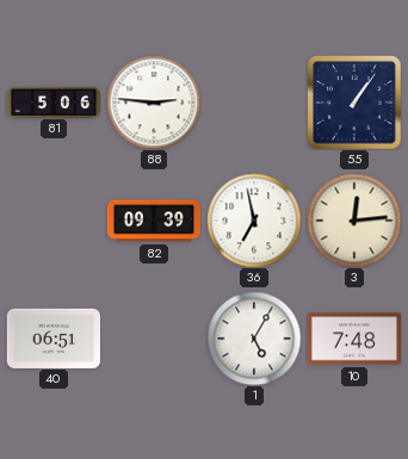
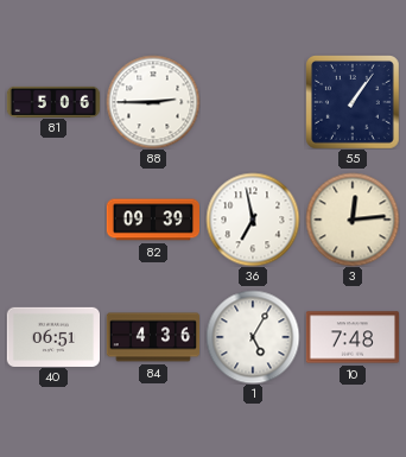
88: 2:46 -> 2:45
84: none -> 4:36
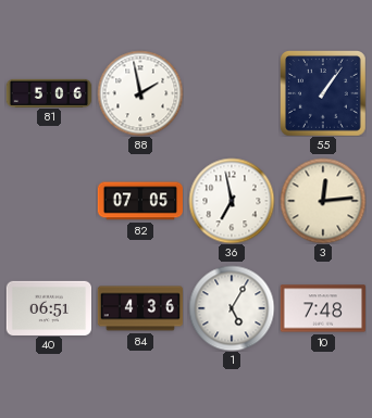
88: 2:45 -> 1:58
82: 09:39 -> 07:05
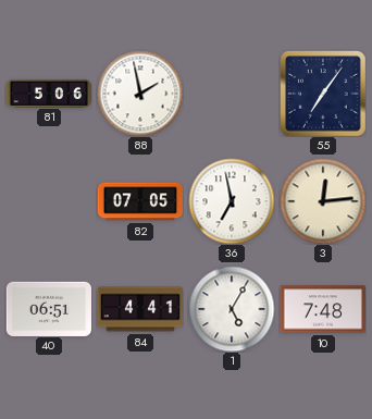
55: 1:06 -> 7:06
84: 4:36 -> 4:41
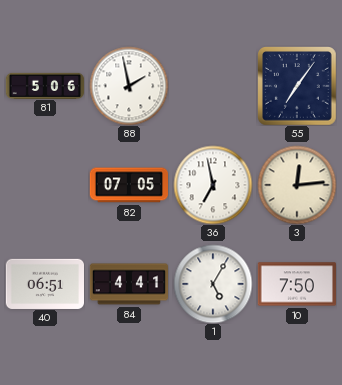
10: 7:48 -> 7:50
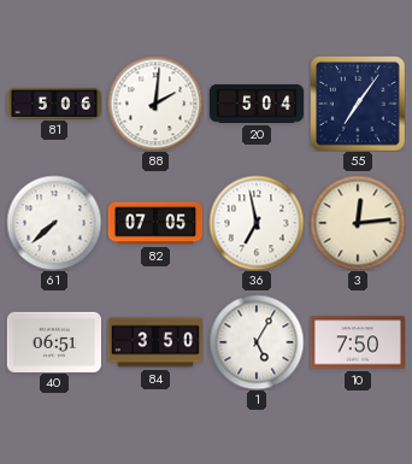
88: 1:58 -> 2:01
20: none -> 5:04
61: none -> 7:38
84: 4:41 -> 3:50
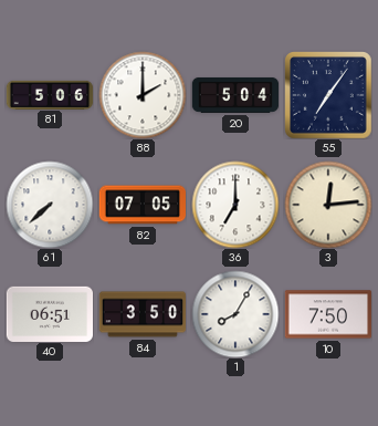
88: 2:01 -> 2:00
36: 6:58 -> 7:00
1: 5:05 -> 8:05
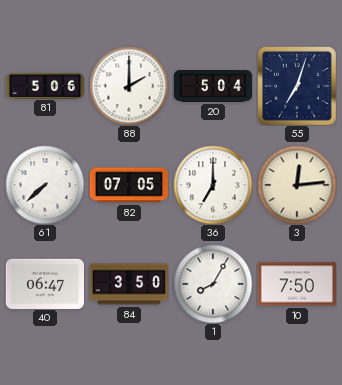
55: 7:06 -> 7:03
40: 06:51 -> 06:47
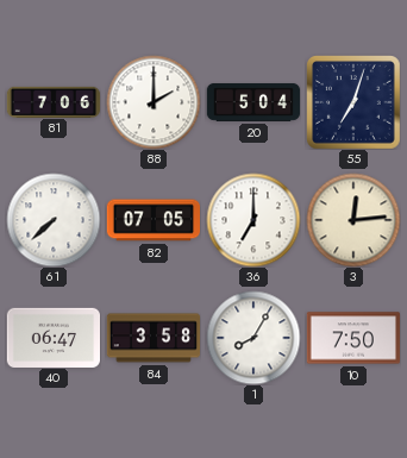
81: 5:06 -> 7:06
84: 3:50 -> 3:58
